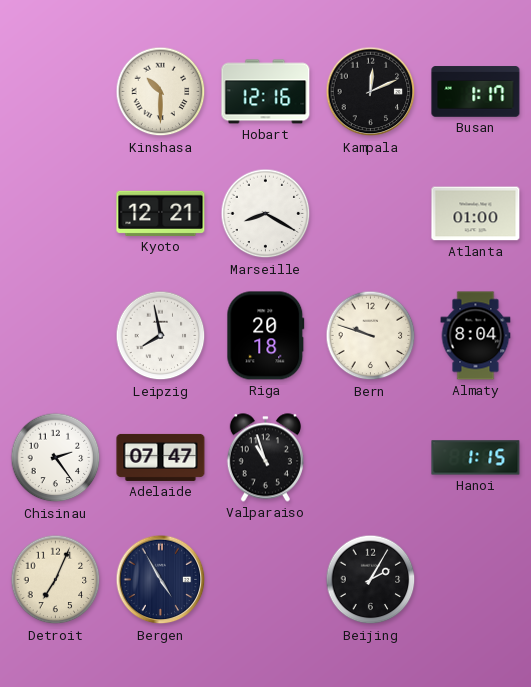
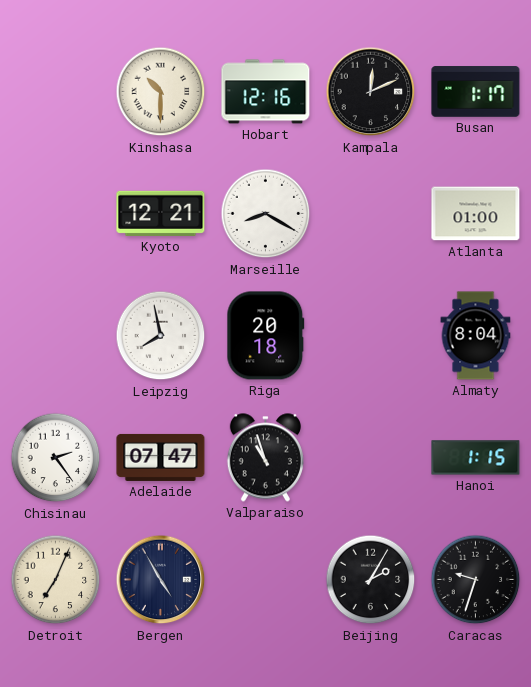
Bern: 9:48 -> none
Caracas: none -> 9:33
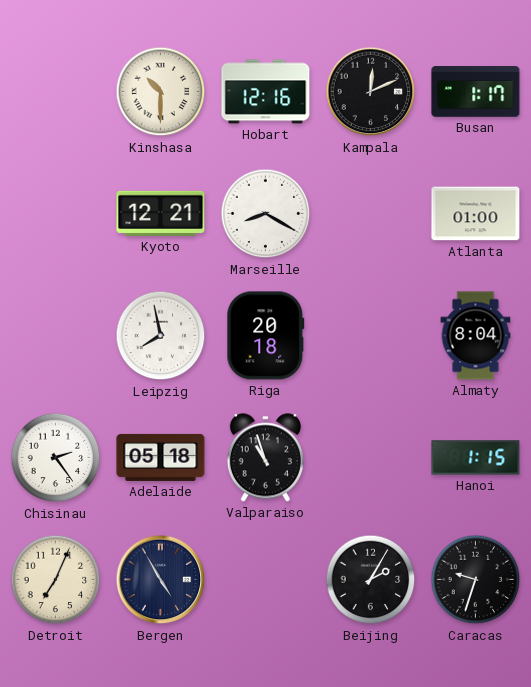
Adelaide: 07:47 -> 05:18
